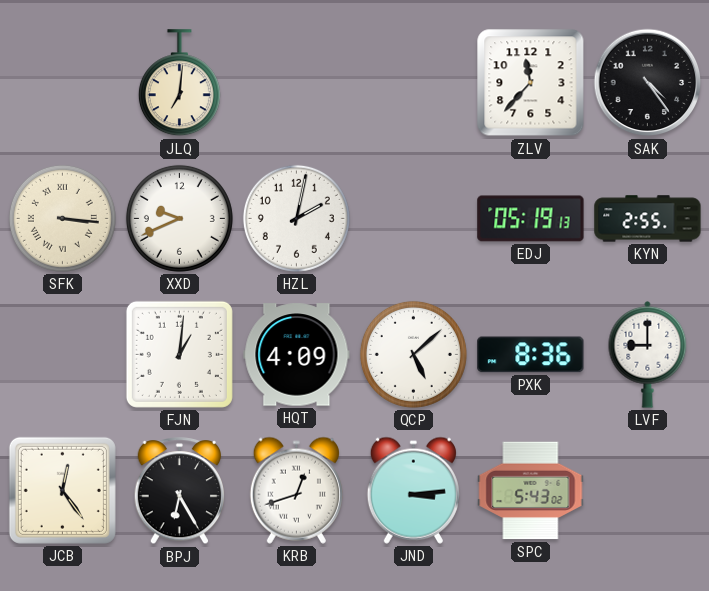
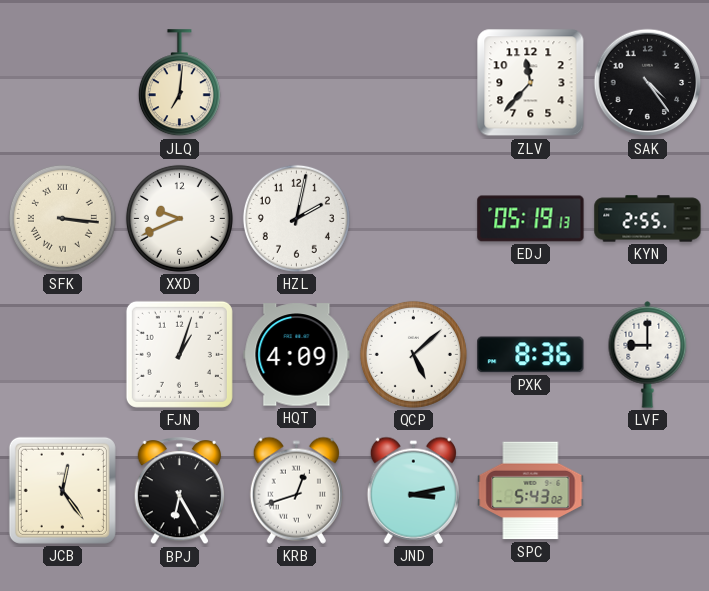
FJN: 1:01 -> 1:03
JND: 3:14 -> 3:13
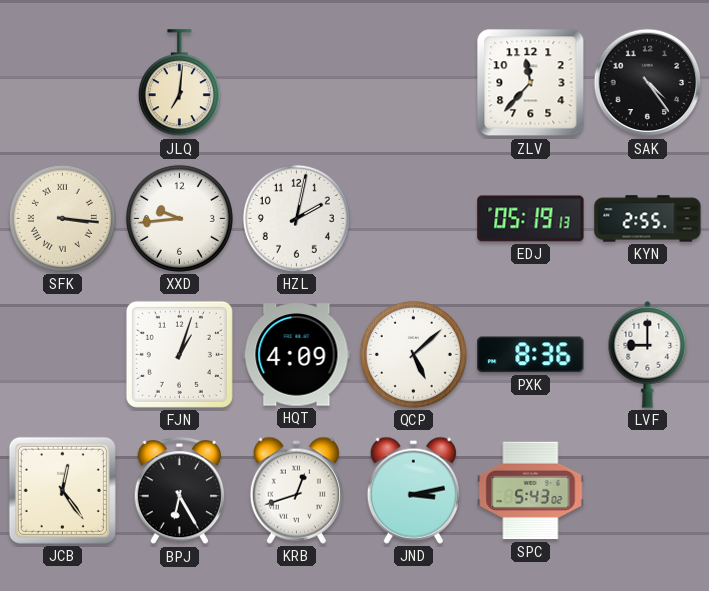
XXD: 9:41 -> 9:44
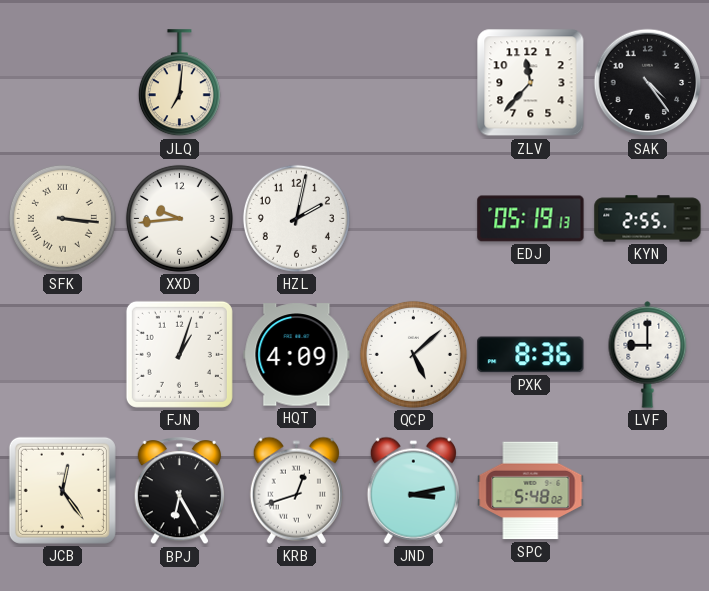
SPC: 5:43 -> 5:48
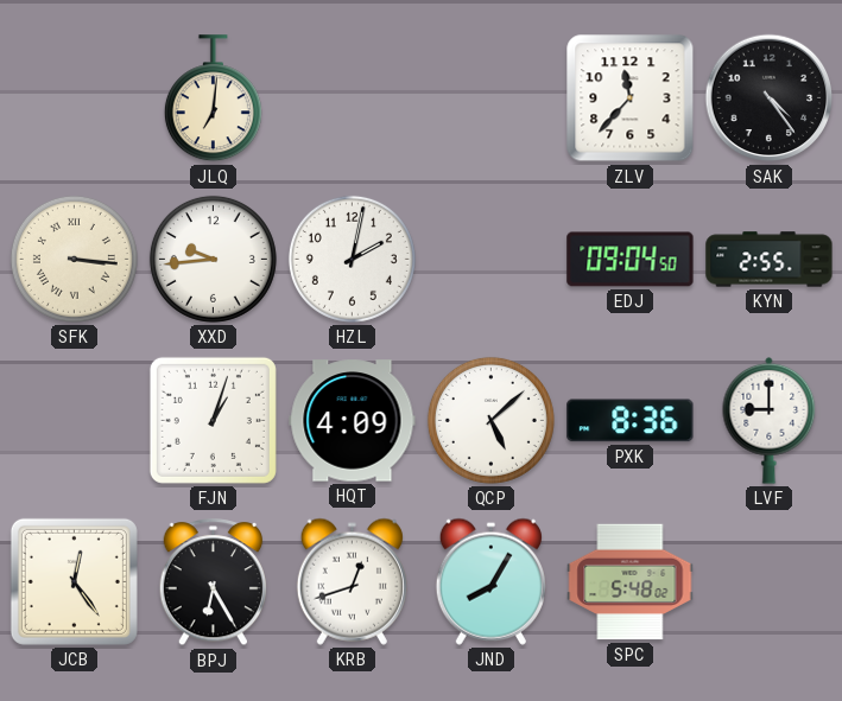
EDJ: 05:19 -> 09:04
JND: 3:13 -> 8:05
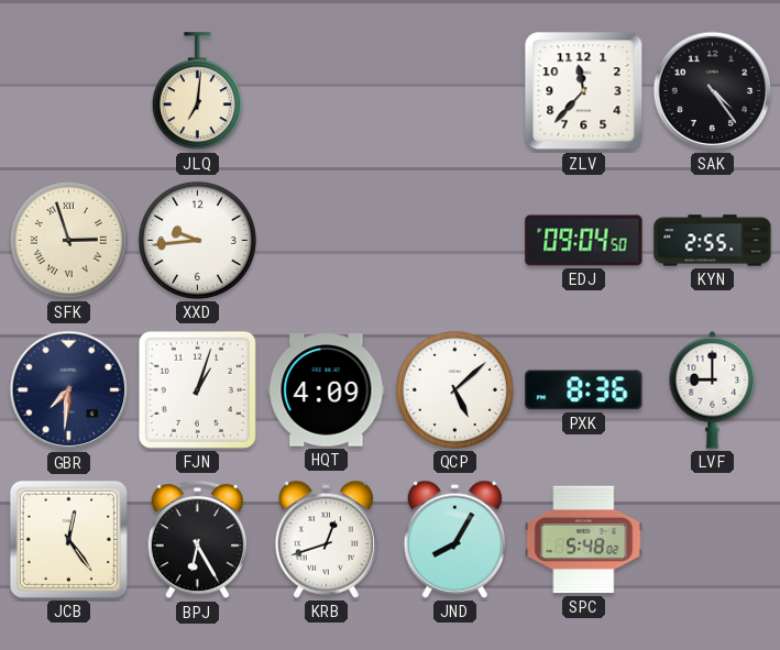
SFK: 3:16 -> 2:57
HZL: 2:02 -> none
GBR: none -> 7:31
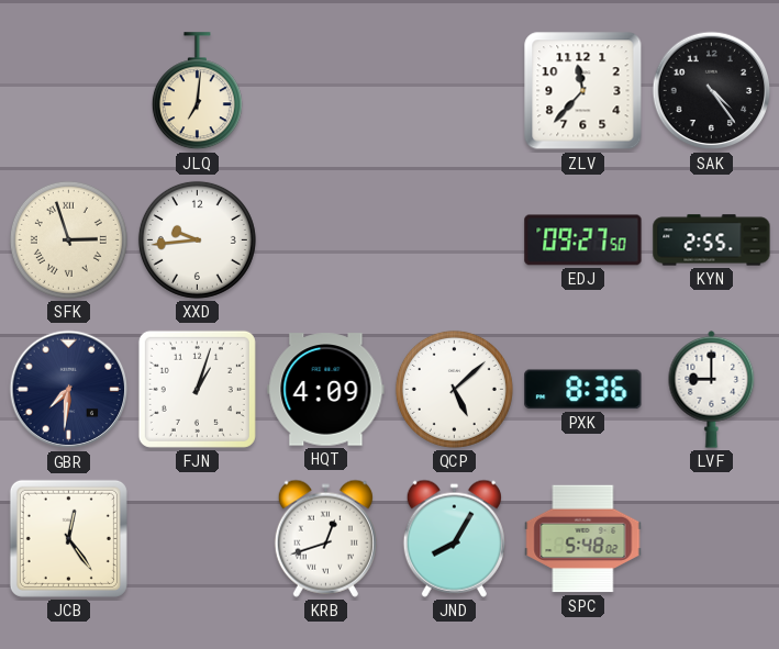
EDJ: 09:04 -> 09:27
BPJ: 6:25 -> none
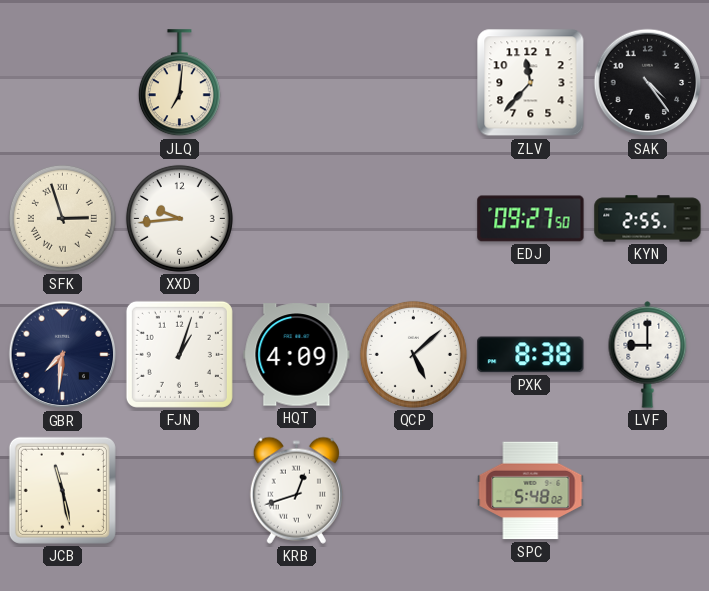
PXK: 8:36 -> 8:38
JCB: 12:24 -> 11:28
JND: 8:05 -> none
